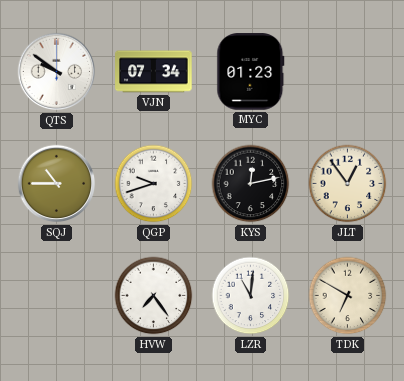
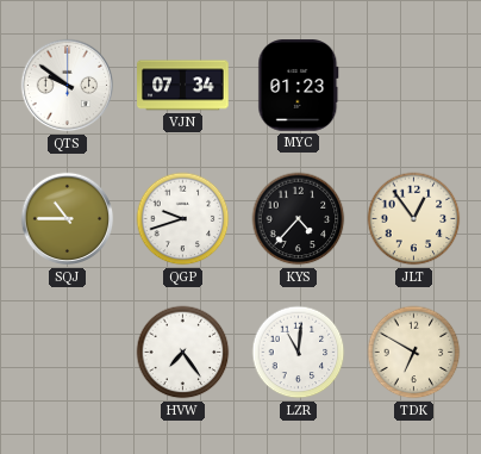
KYS: 12:13 -> 4:37
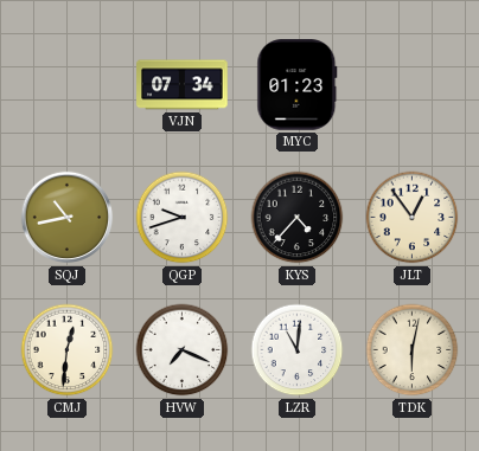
QTS: 9:51 -> none
SQJ: 10:45 -> 10:43
CMJ: none -> 12:31
HVW: 7:24 -> 7:19
TDK: 6:50 -> 6:02
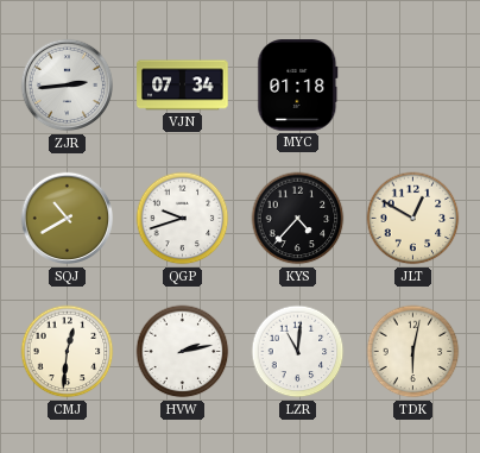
ZJR: none -> 2:44
MYC: 01:23 -> 01:18
SQJ: 10:43 -> 10:40
JLT: 12:54 -> 12:50
HVW: 7:19 -> 2:13
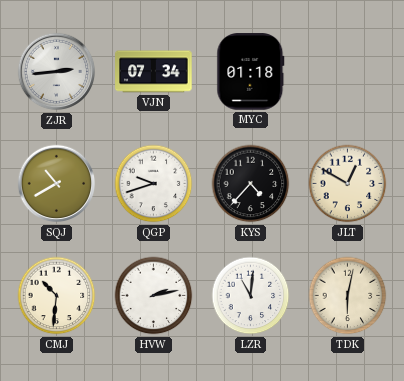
CMJ: 12:31 -> 10:31
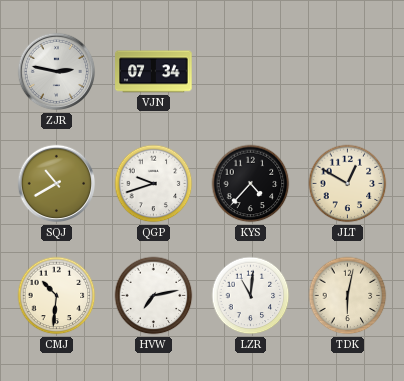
ZJR: 2:44 -> 2:47
MYC: 01:18 -> none
HVW: 2:13 -> 7:13
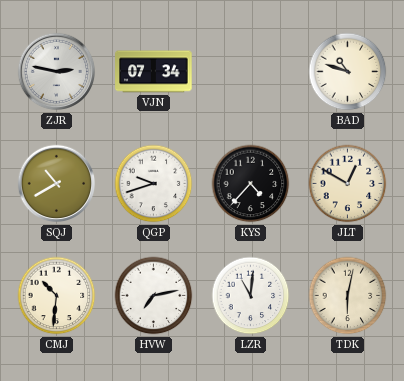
BAD: none -> 10:48
